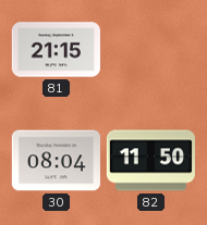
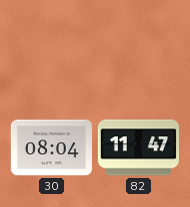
81: 21:15 -> none
82: 11:50 -> 11:47
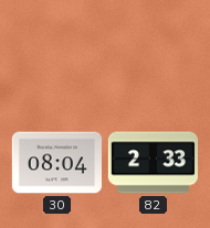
82: 11:47 -> 2:33
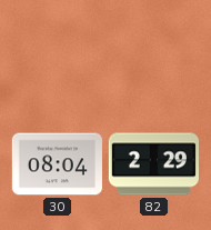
82: 2:33 -> 2:29
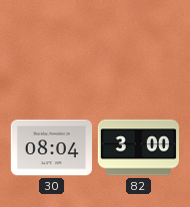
82: 2:29 -> 3:00
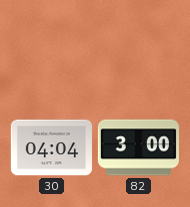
30: 08:04 -> 04:04
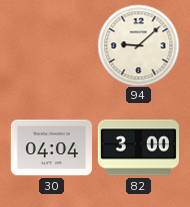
94: none -> 9:08
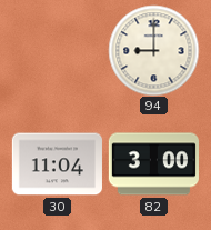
94: 9:08 -> 9:00
30: 04:04 -> 11:04
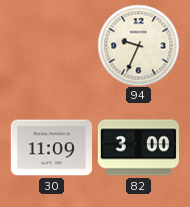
94: 9:00 -> 9:34
30: 11:04 -> 11:09
